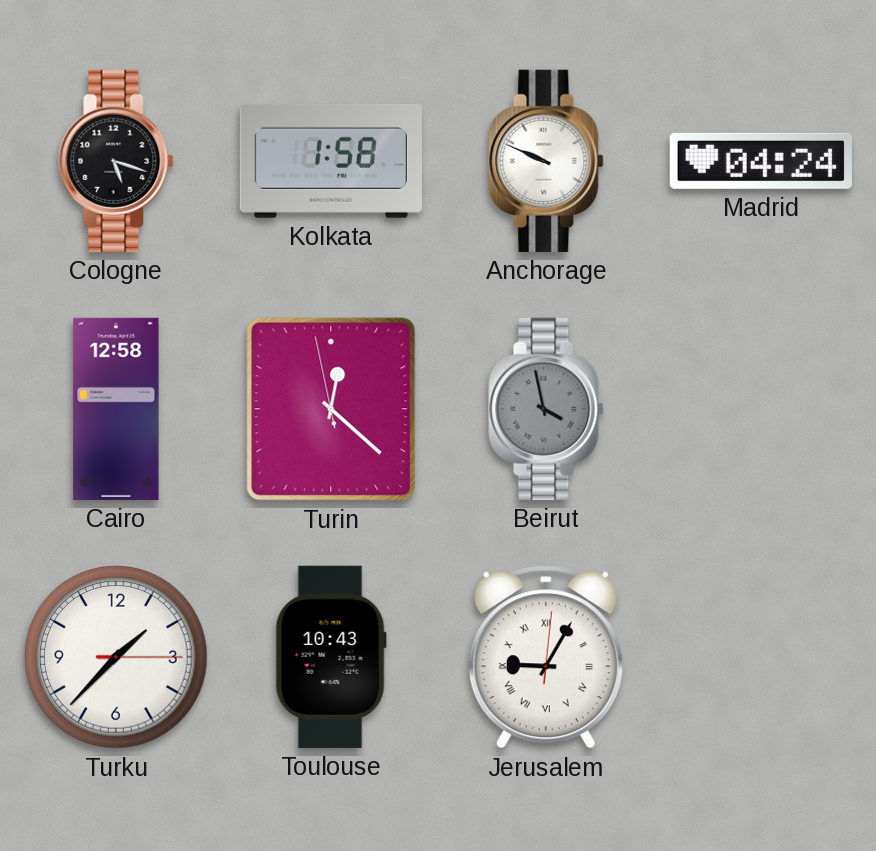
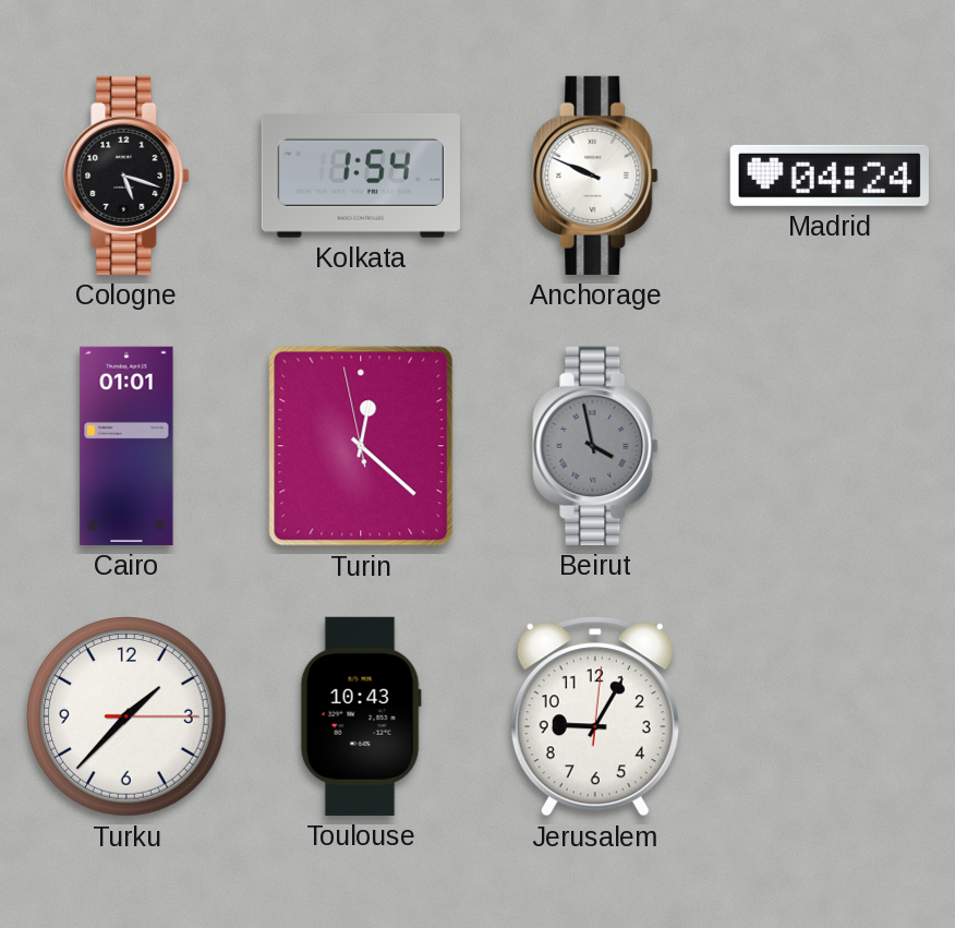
Kolkata: 1:58 -> 1:54
Cairo: 12:58 -> 01:01
Jerusalem numerals: Roman -> Arabic
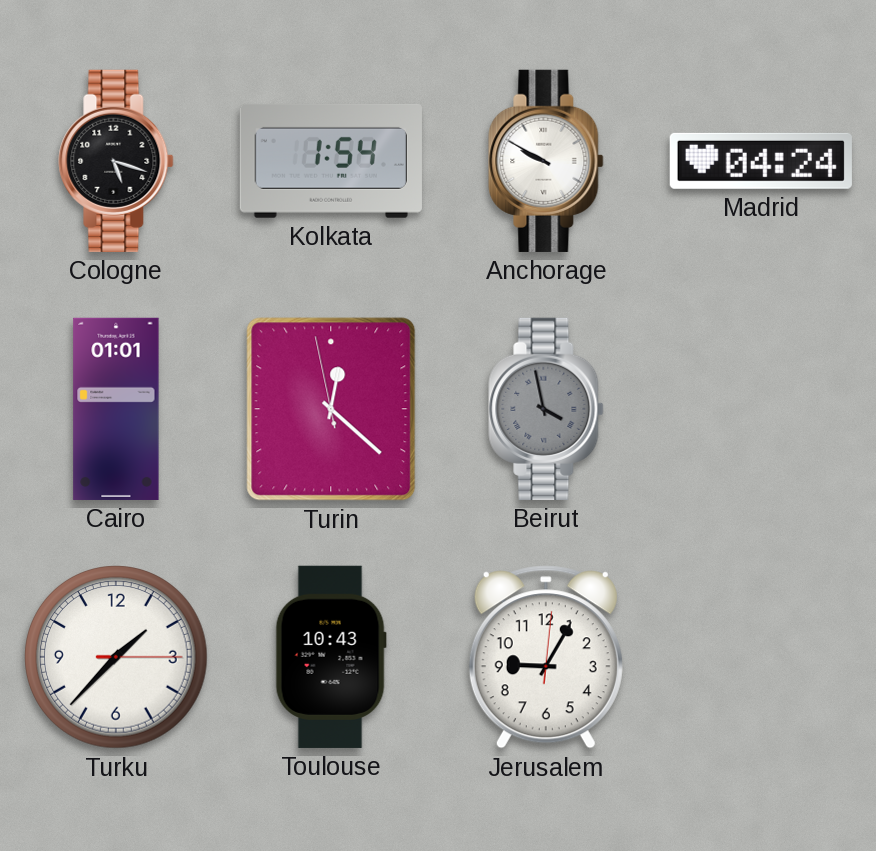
Anchorage: 9:49 -> 9:50
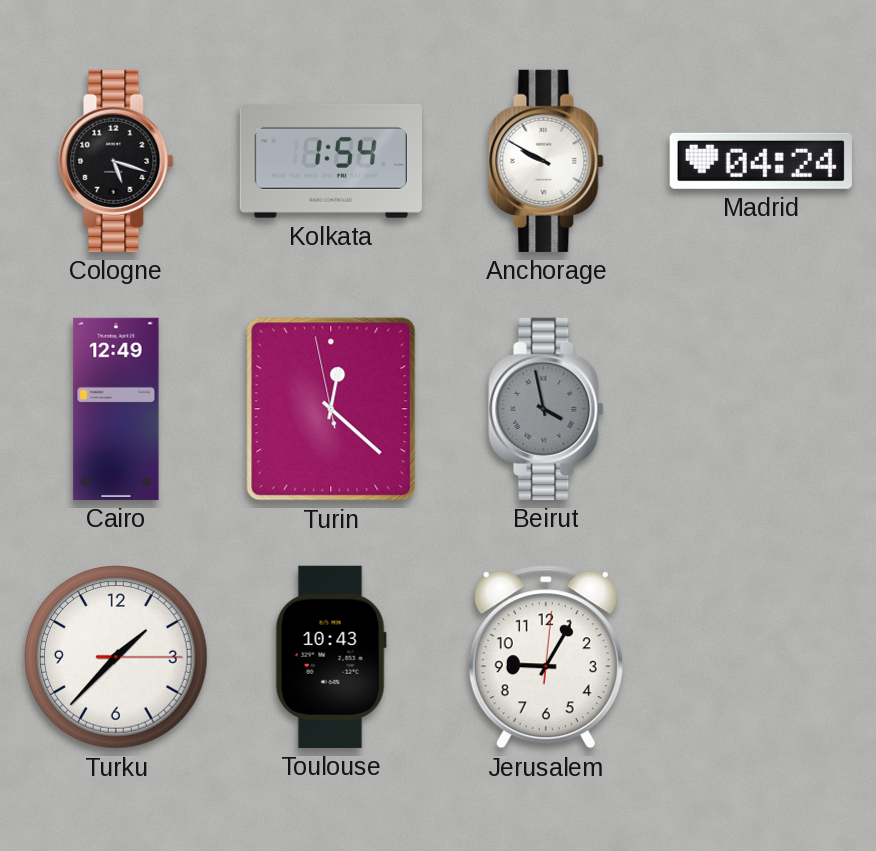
Cairo: 01:01 -> 12:49
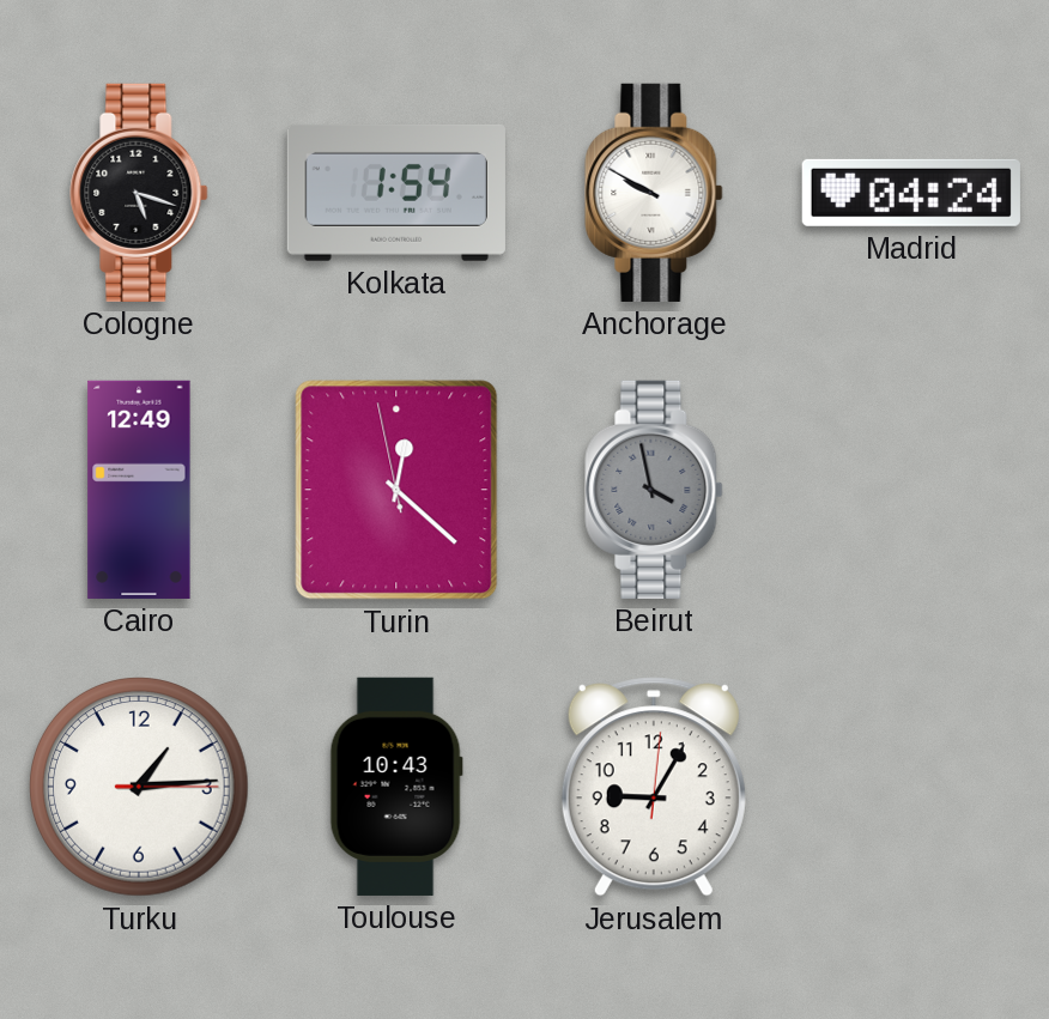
Turku: 1:37 -> 1:14
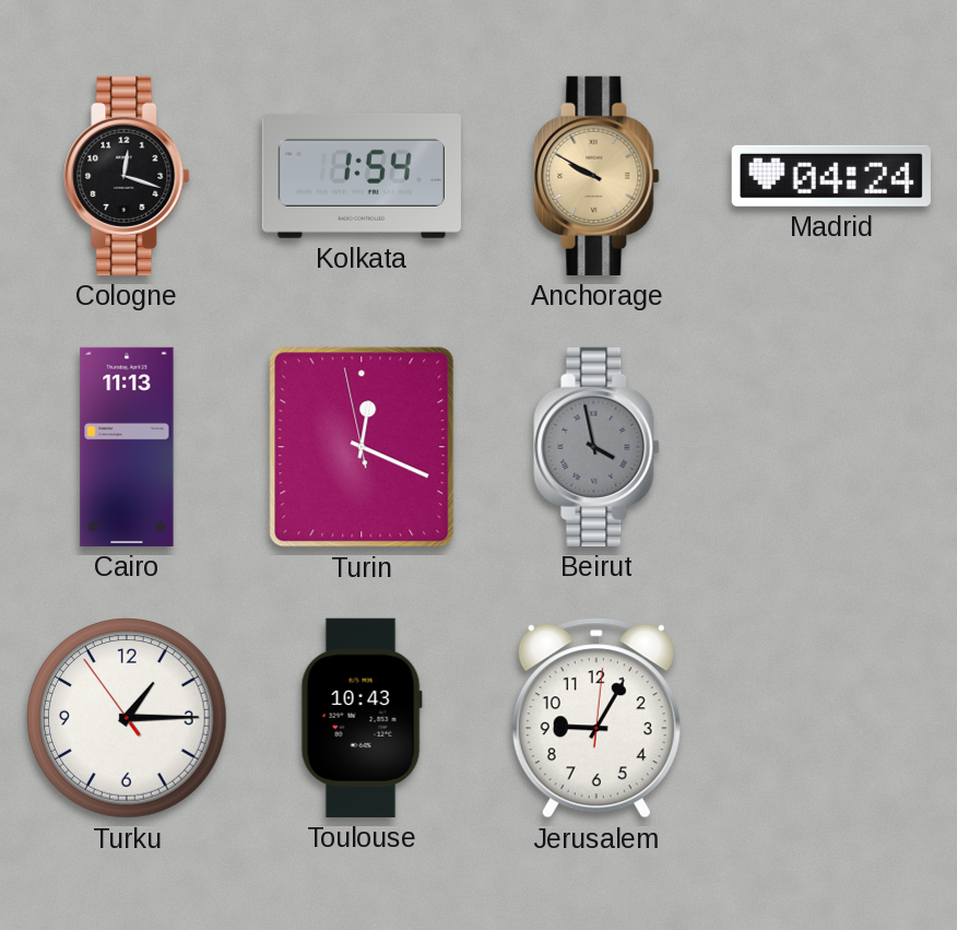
Cologne: 5:18 -> 12:18
Anchorage dial: white -> champagne
Cairo: 12:49 -> 11:13
Turin: 12:21 -> 12:18
Turku: 1:14:15 -> 1:14:54
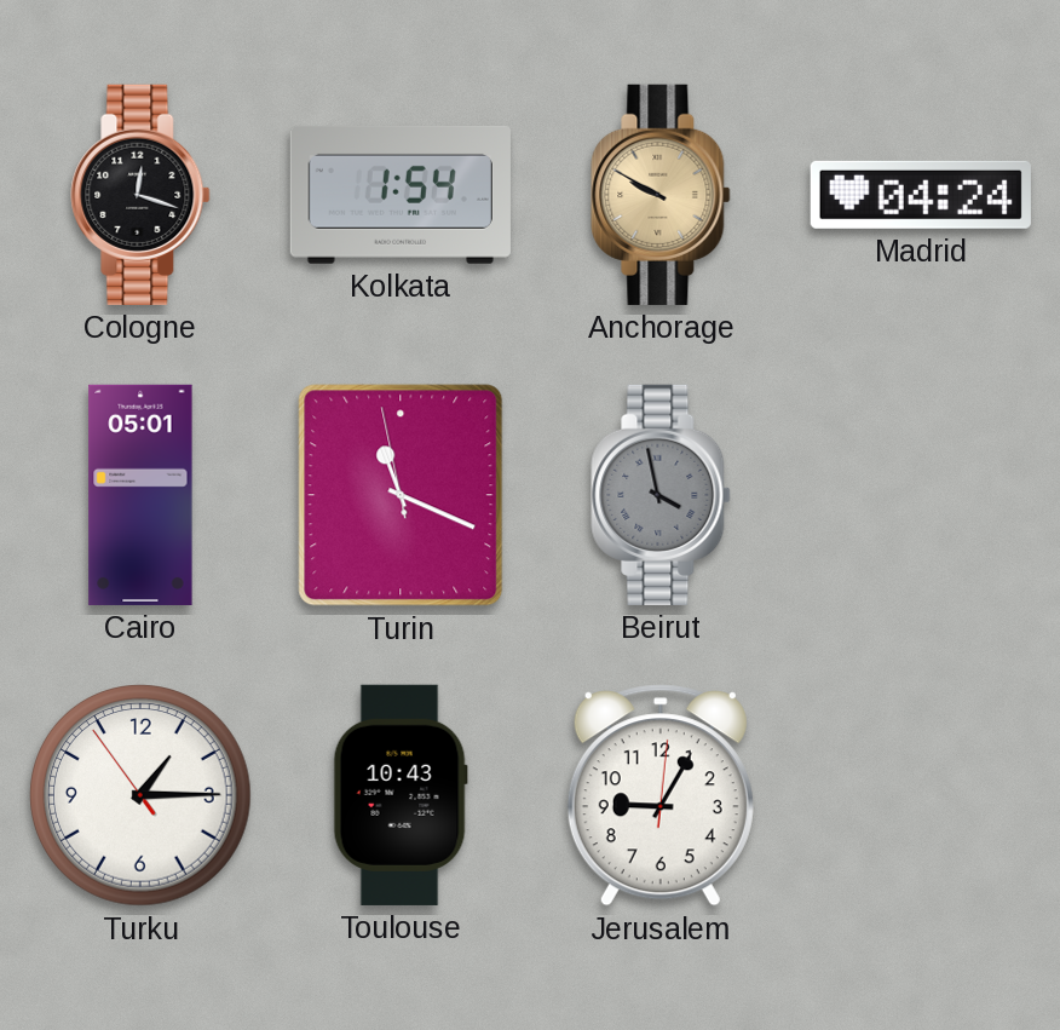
Cairo: 11:13 -> 05:01
Turin: 12:18 -> 11:18
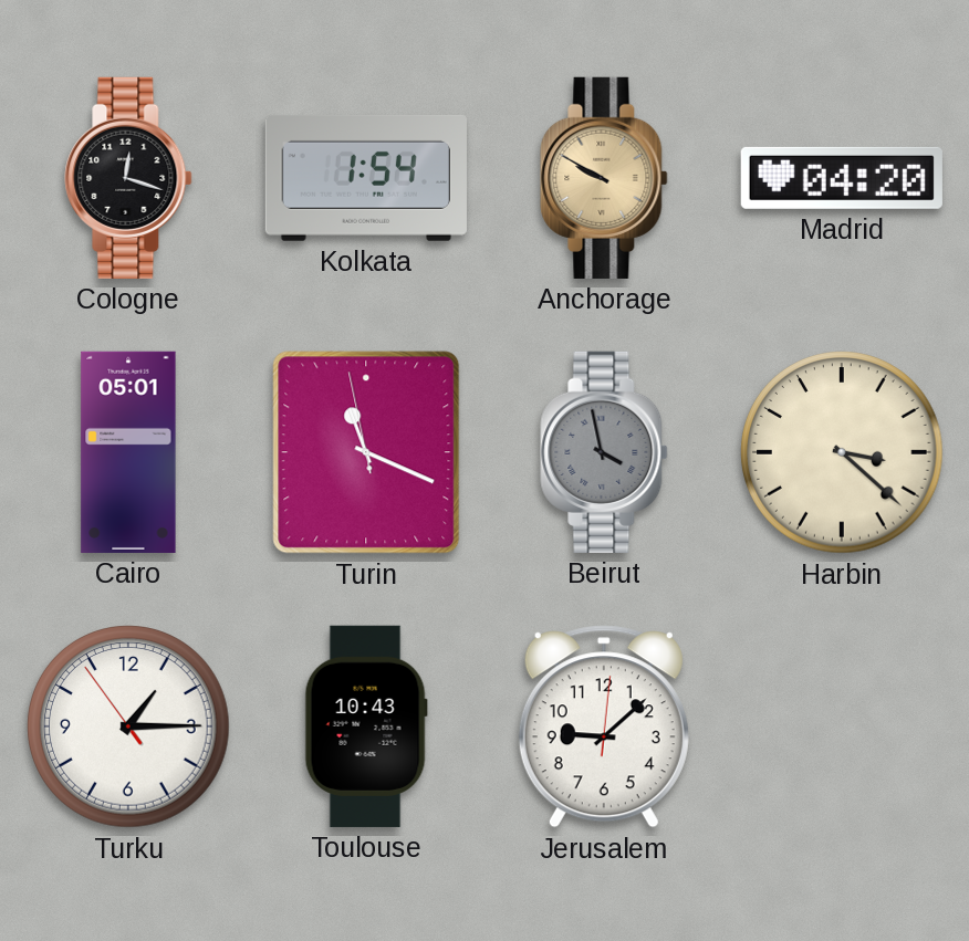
Madrid: 04:24 -> 04:20
Harbin: none -> 3:22
Jerusalem: 9:05 -> 9:08
